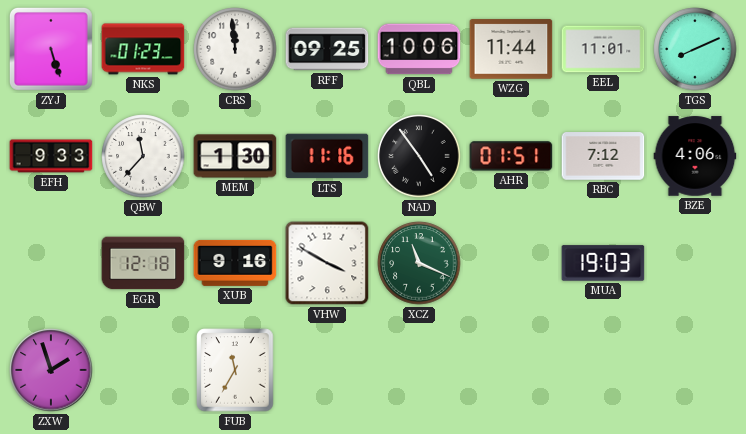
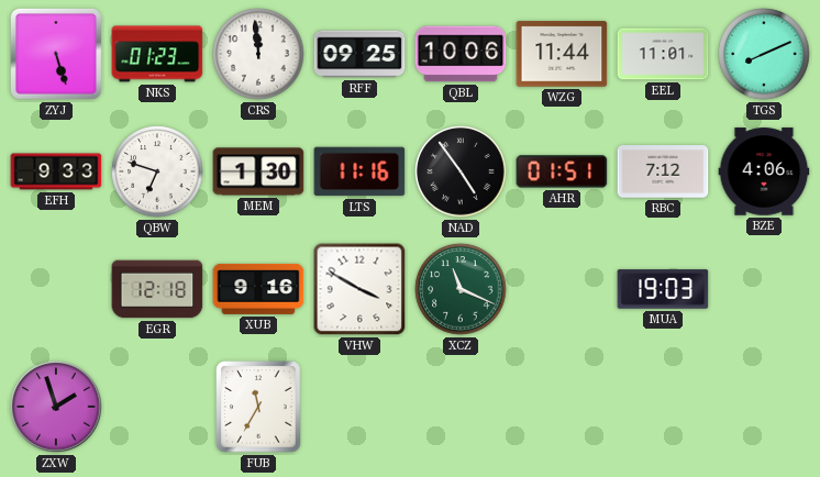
QBW: 11:37 -> 6:48
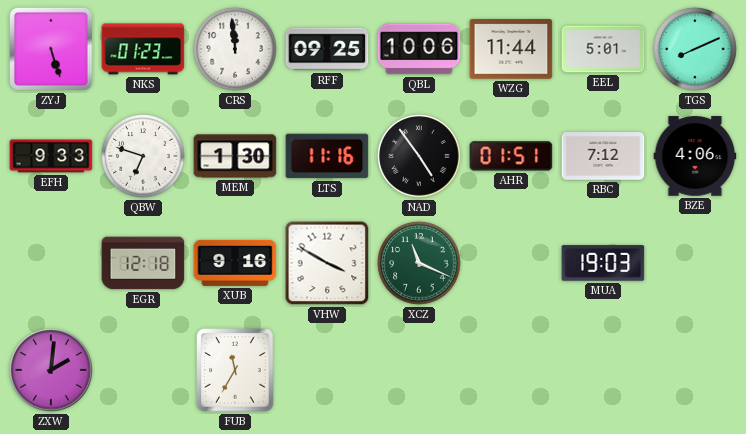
EEL: 11:01 -> 5:01
ZXW: 1:57 -> 2:01
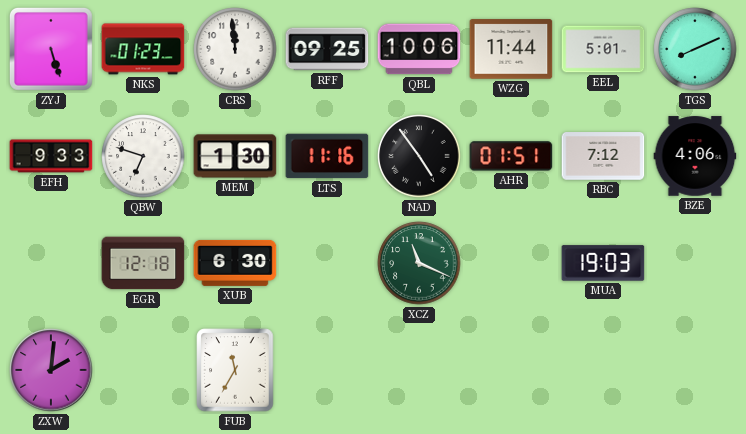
XUB: 9:16 -> 6:30
VHW: 3:50 -> none
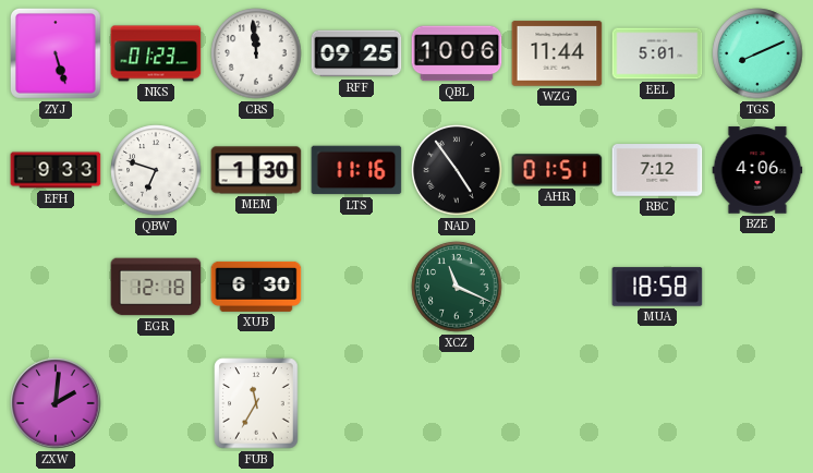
MUA: 19:03 -> 18:58
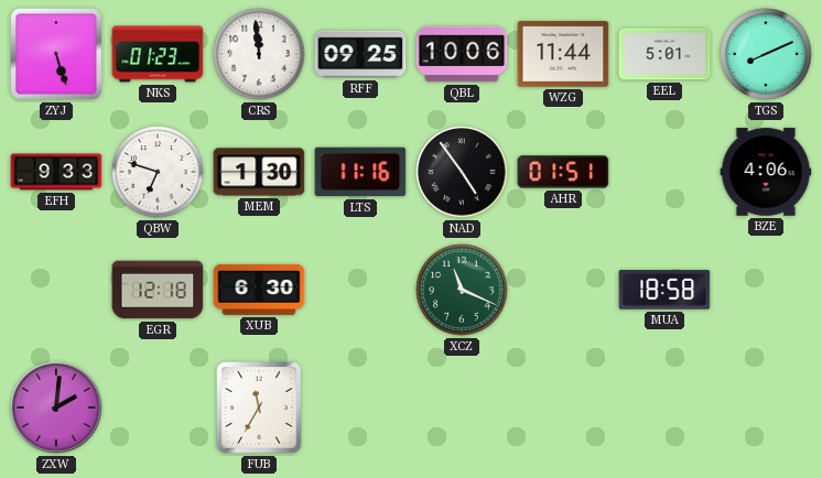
RBC: 7:12 -> none
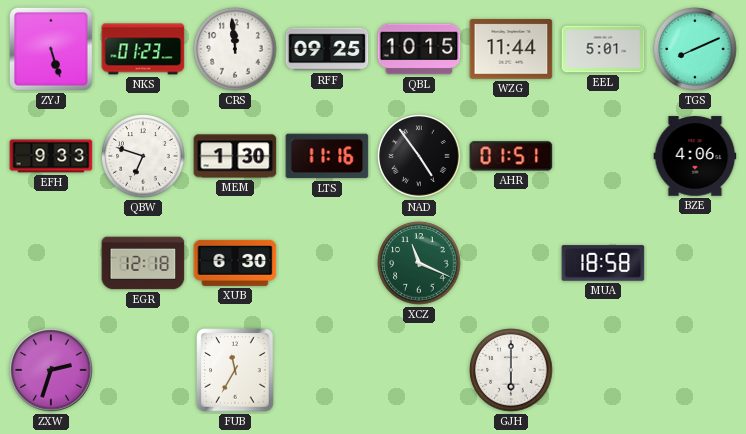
QBL: 10:06 -> 10:15
ZXW: 2:01 -> 2:33
GJH: none -> 6:00
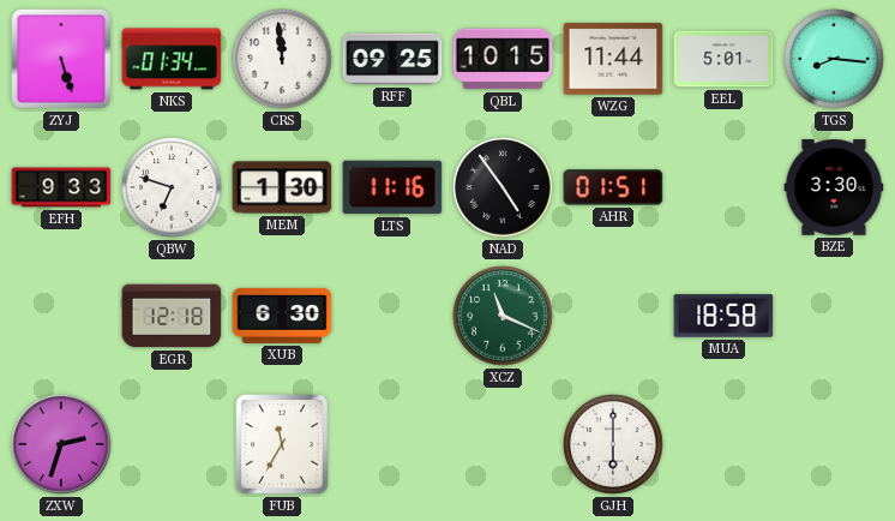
NKS: 01:23 -> 01:34
TGS: 8:11 -> 8:16
BZE: 4:06 -> 3:30
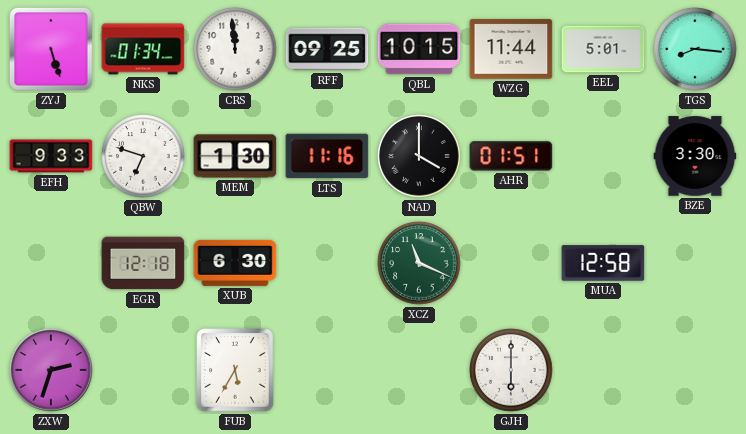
NAD: 4:54 -> 4:00
MUA: 18:58 -> 12:58
FUB: 11:35 -> 5:35
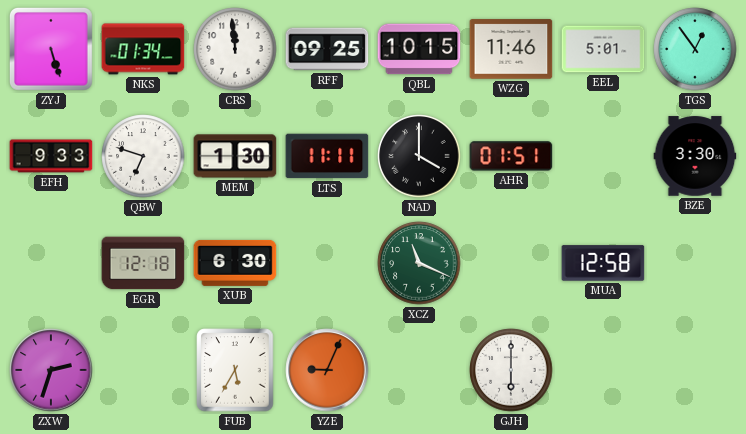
WZG: 11:44 -> 11:46
TGS: 8:16 -> 12:54
LTS: 11:16 -> 11:11
YZE: none -> 9:04
